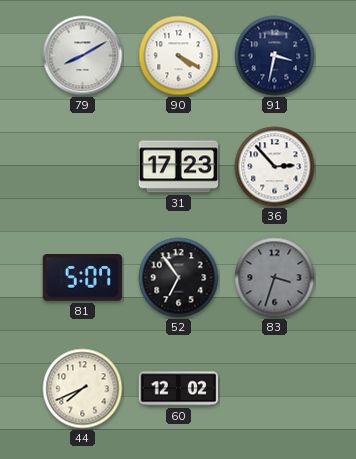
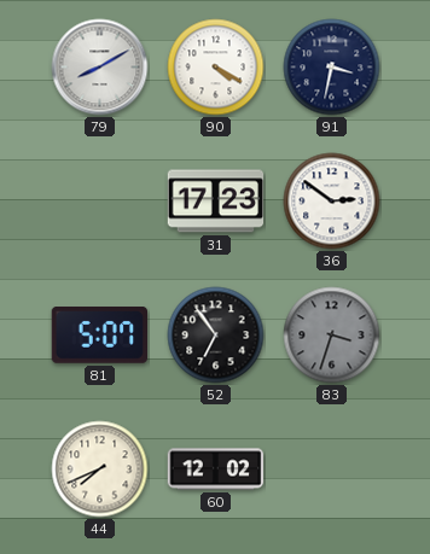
36: 2:53 -> 2:51
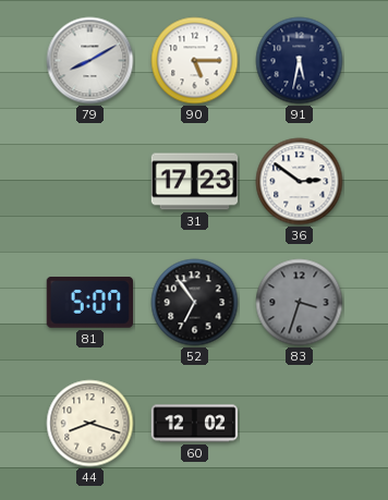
90: 4:20 -> 5:15
91: 3:32 -> 5:32
44: 7:41 -> 8:18
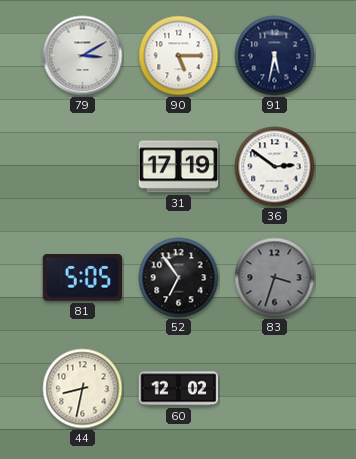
79: 8:10 -> 3:10
31: 17:23 -> 17:19
81: 5:07 -> 5:05
44: 8:18 -> 8:32
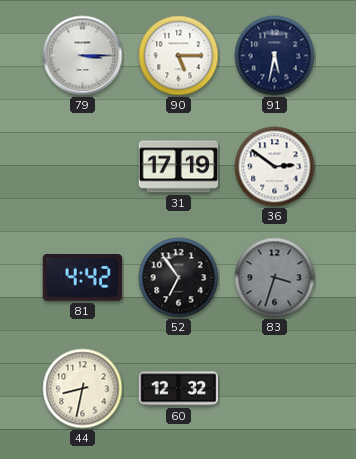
79: 3:10 -> 3:15
81: 5:05 -> 4:42
60: 12:02 -> 12:32
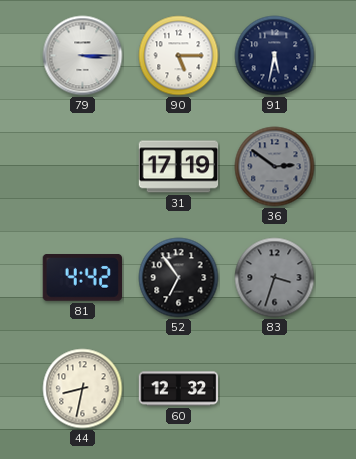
36 dial: white -> grey
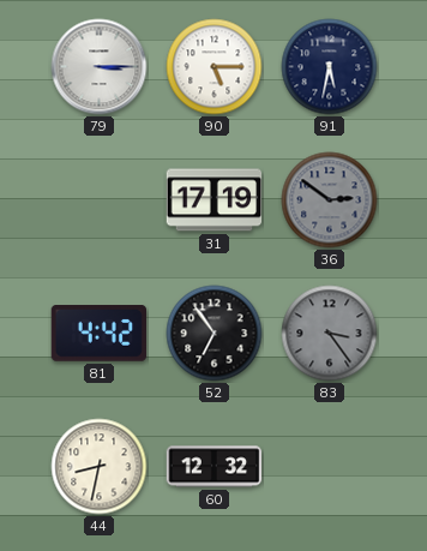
83: 3:33 -> 3:24
